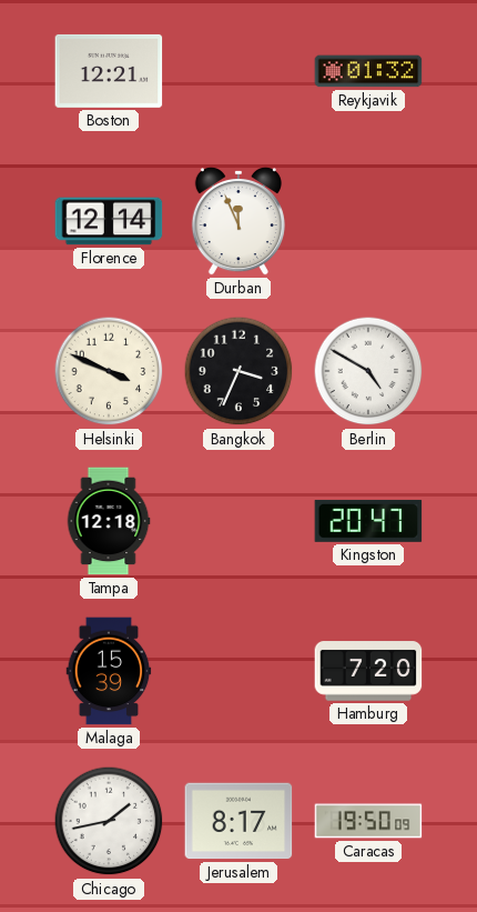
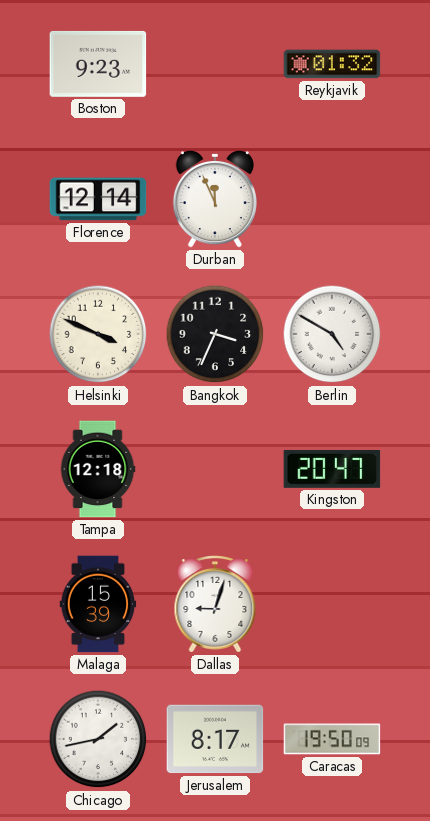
Boston: 12:21 -> 9:23
Dallas: none -> 9:03
Hamburg: 7:20 -> none
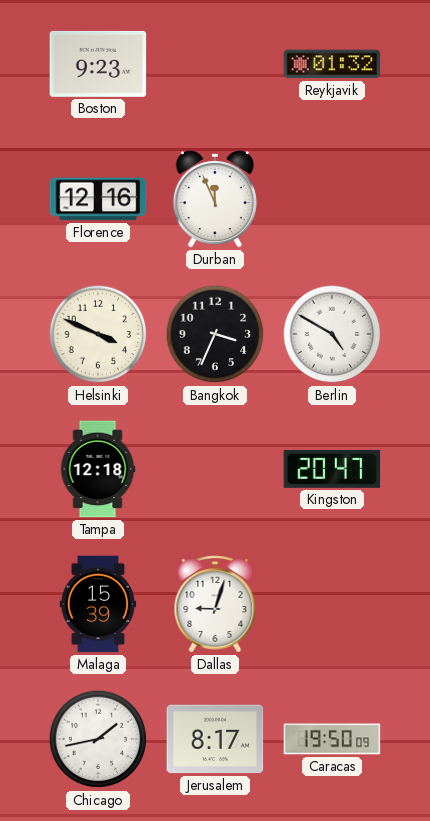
Florence: 12:14 -> 12:16
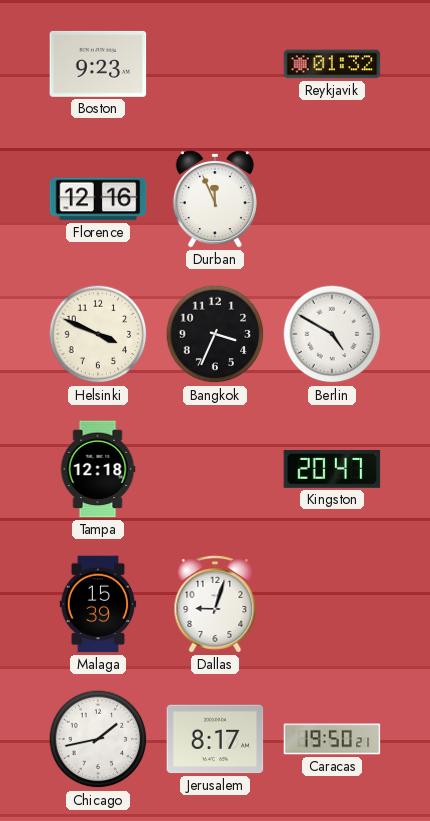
Caracas: 19:50:09 -> 19:50:21
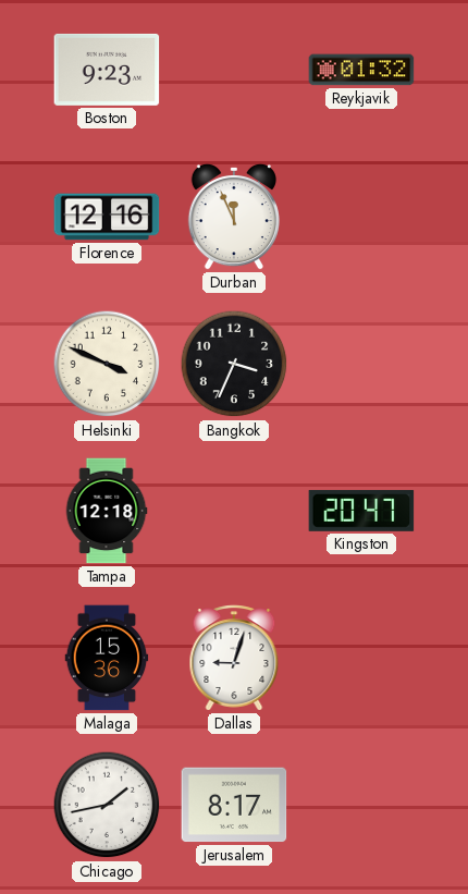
Berlin: 4:50 -> none
Malaga: 15:39 -> 15:36
Caracas: 19:50 -> none
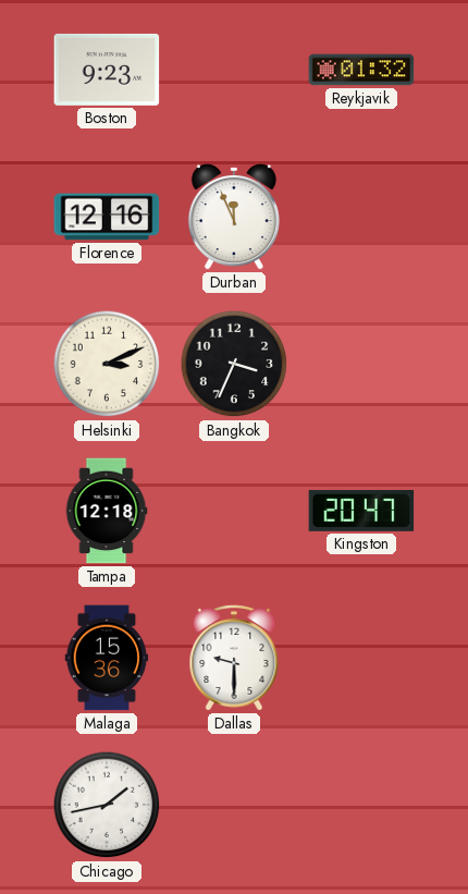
Helsinki: 3:49 -> 3:11
Dallas: 9:03 -> 9:30
Jerusalem: 8:17 -> none
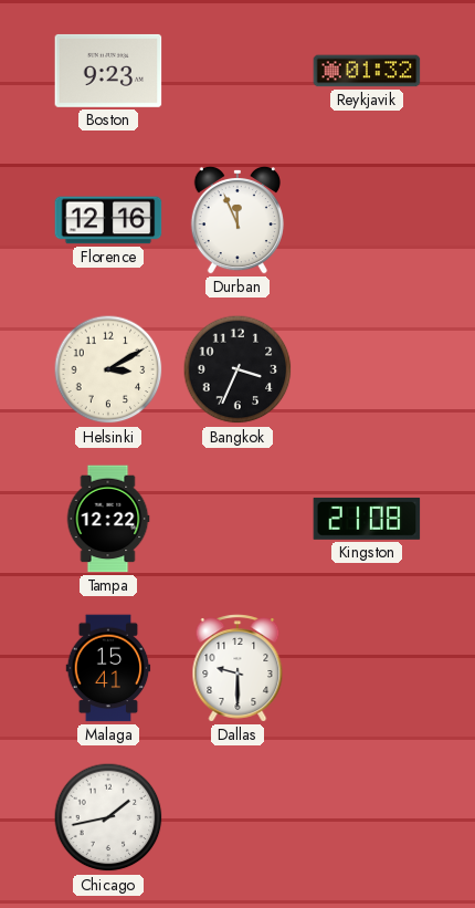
Helsinki: 3:11 -> 3:10
Tampa: 12:18 -> 12:22
Kingston: 20:47 -> 21:08
Malaga: 15:36 -> 15:41
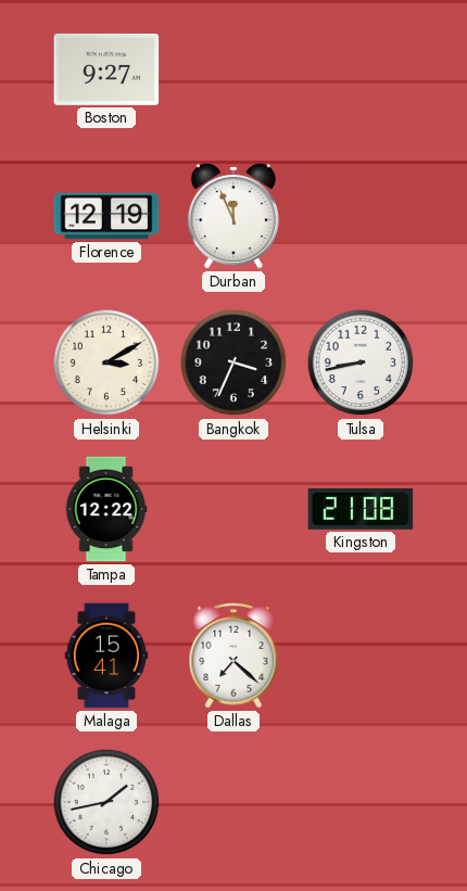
Boston: 9:23 -> 9:27
Reykjavik: 01:32 -> none
Florence: 12:16 -> 12:19
Tulsa: none -> 8:43
Dallas: 9:30 -> 7:22
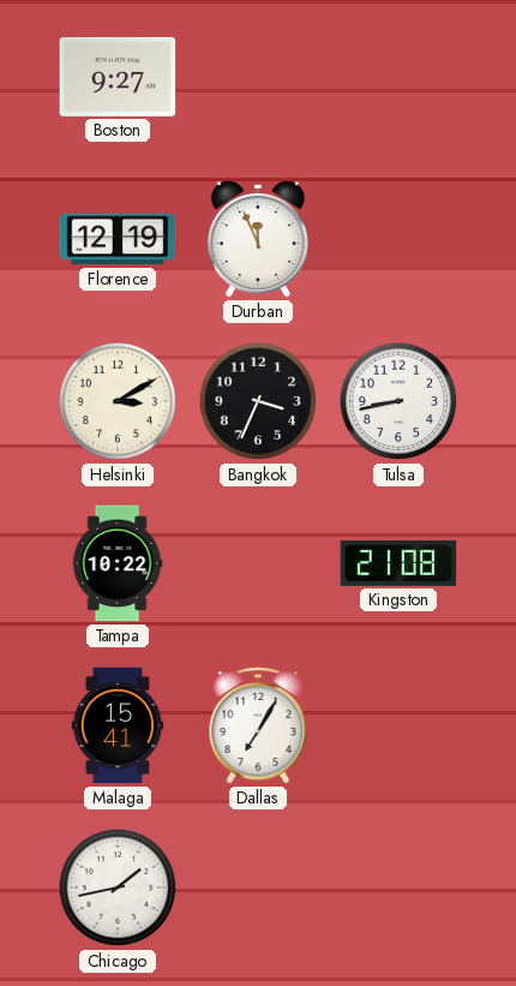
Tampa: 12:22 -> 10:22
Dallas: 7:22 -> 7:05
